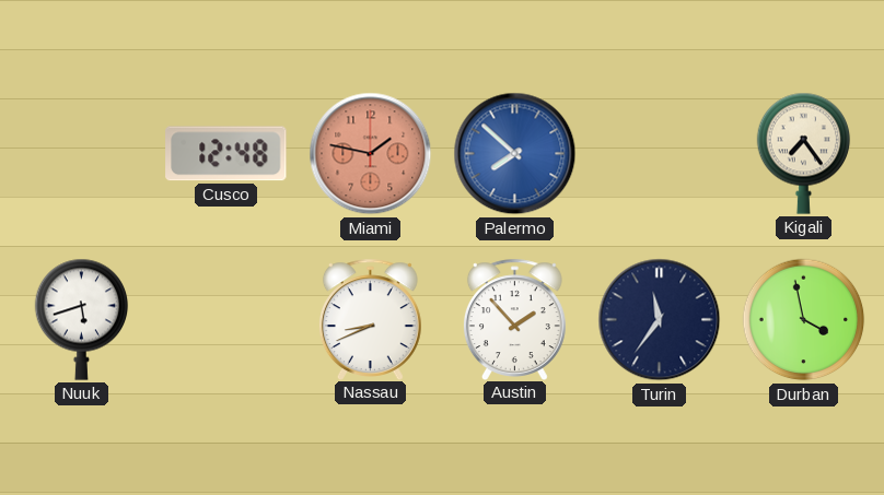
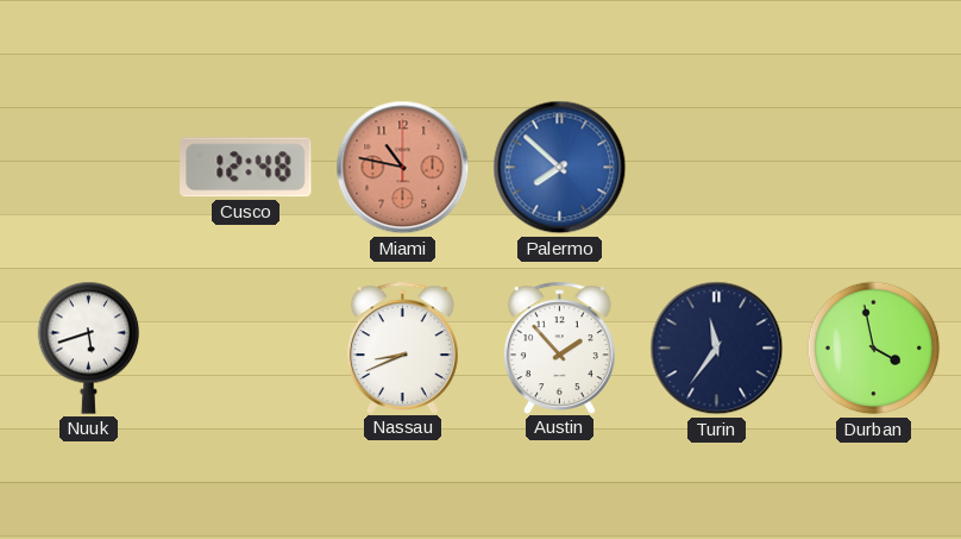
Miami: 1:47 -> 10:47
Kigali: 7:24 -> none
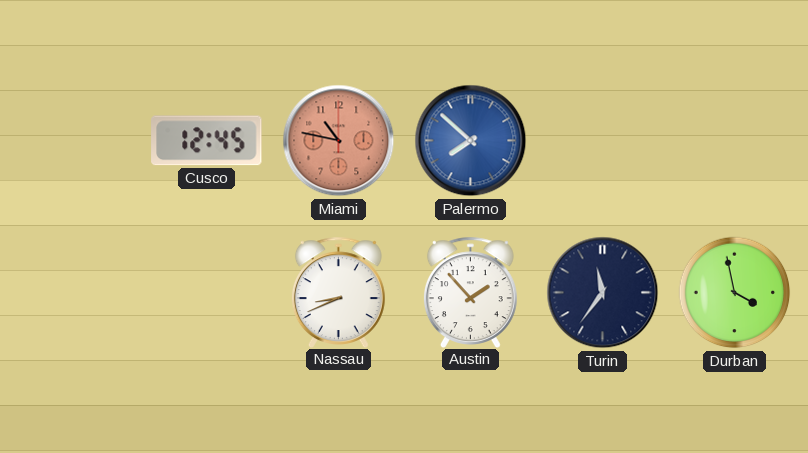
Cusco: 12:48 -> 12:45
Nuuk: 5:42 -> none
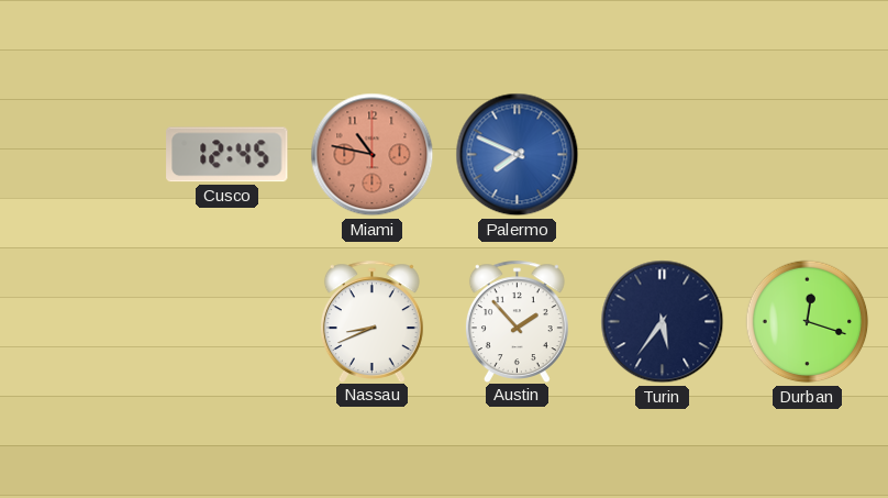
Palermo: 7:52 -> 7:49
Turin: 11:36 -> 5:36
Durban: 3:58 -> 12:18
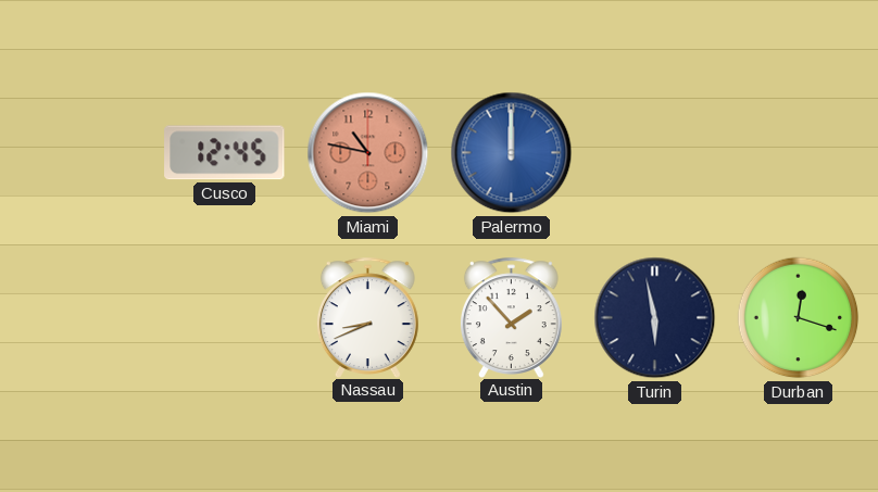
Palermo: 7:49 -> 12:00
Turin: 5:36 -> 5:58
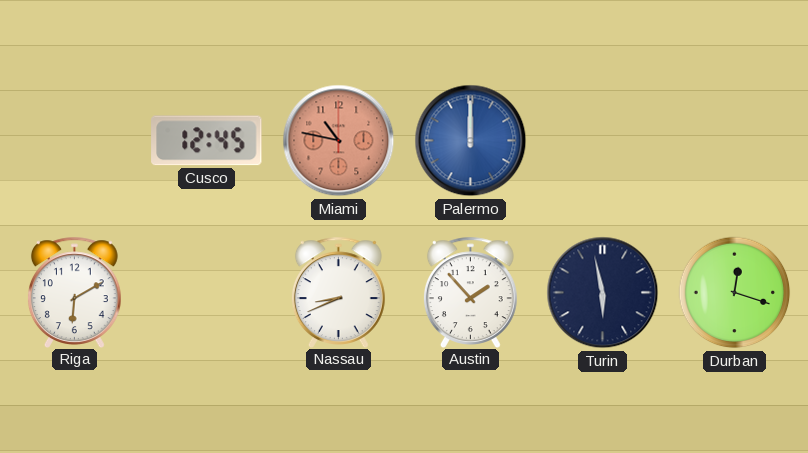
Riga: none -> 6:10
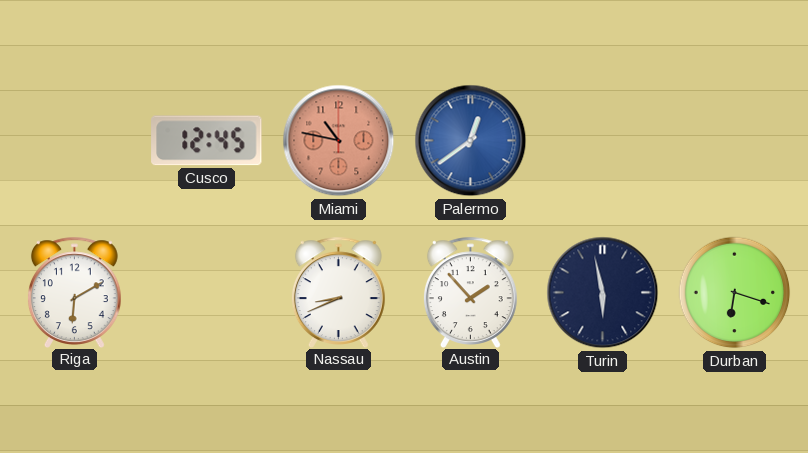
Palermo: 12:00 -> 12:39
Durban: 12:18 -> 6:18
